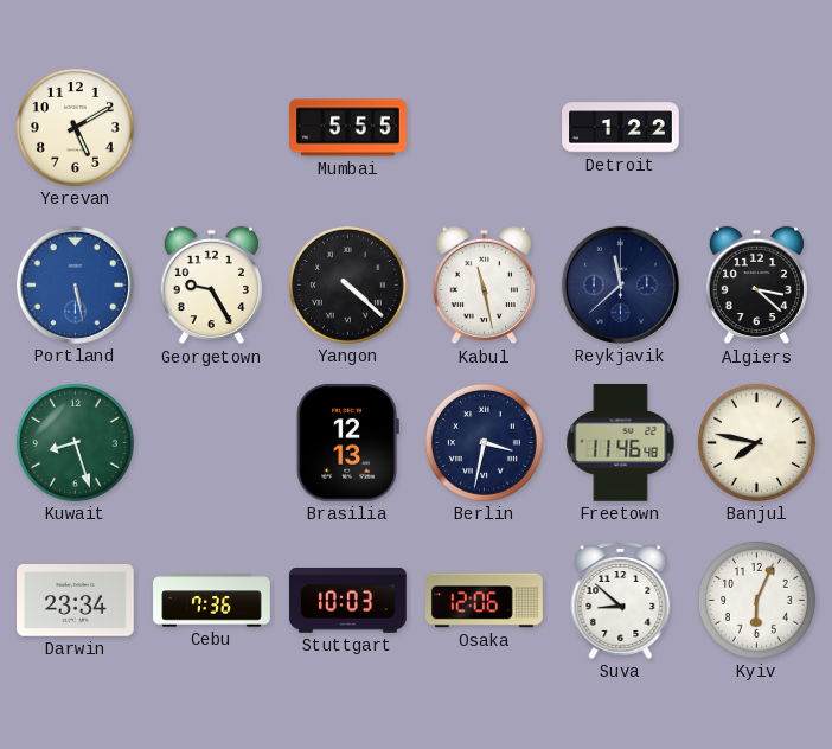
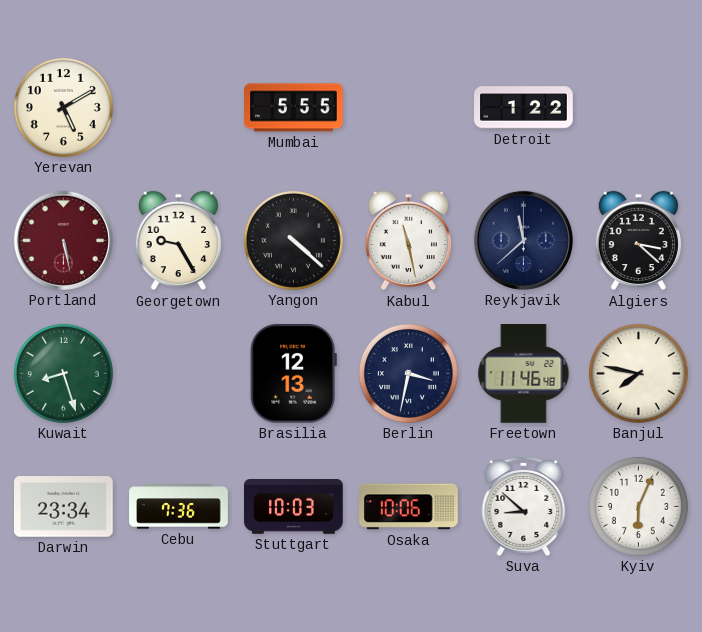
Portland dial: blue -> burgundy
Osaka: 12:06 -> 10:06
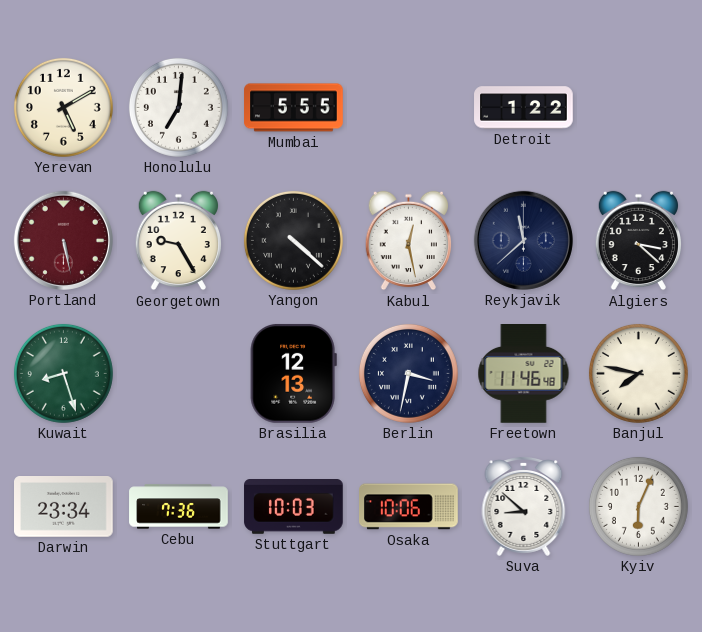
Honolulu: none -> 7:01
Kabul: 11:28 -> 12:28
